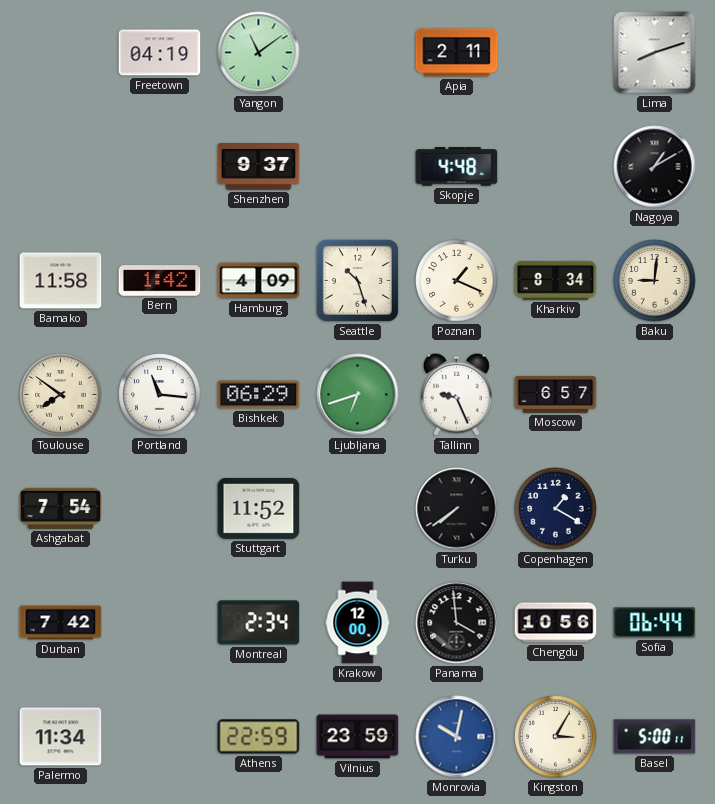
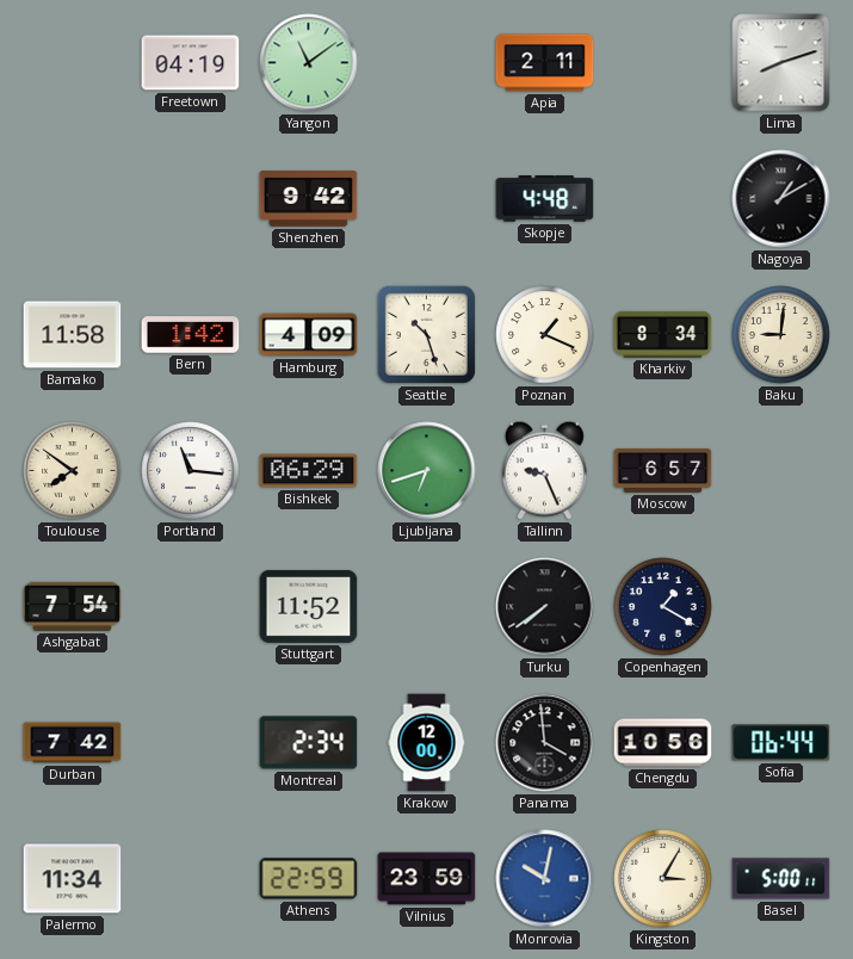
Shenzhen: 9:37 -> 9:42
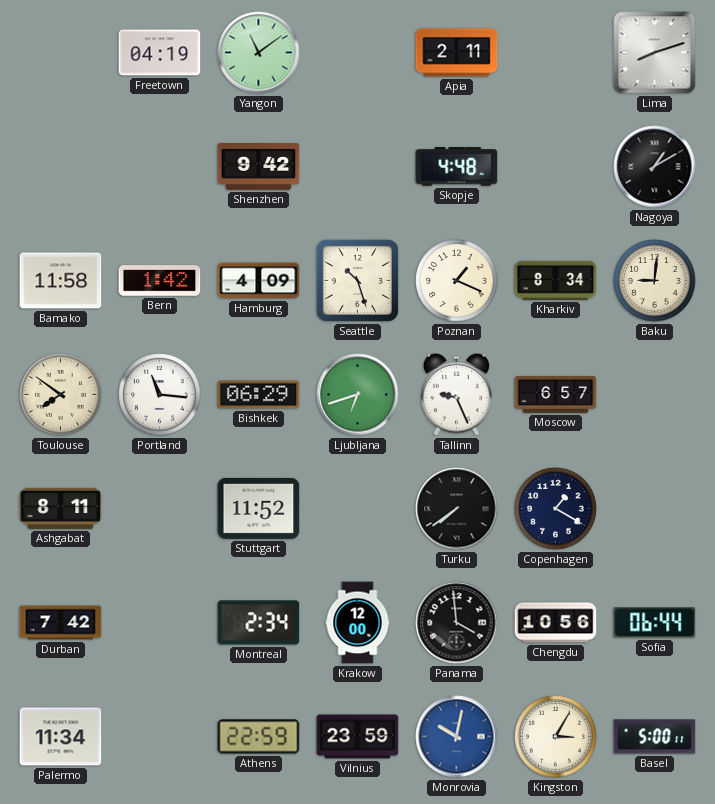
Ashgabat: 7:54 -> 8:11
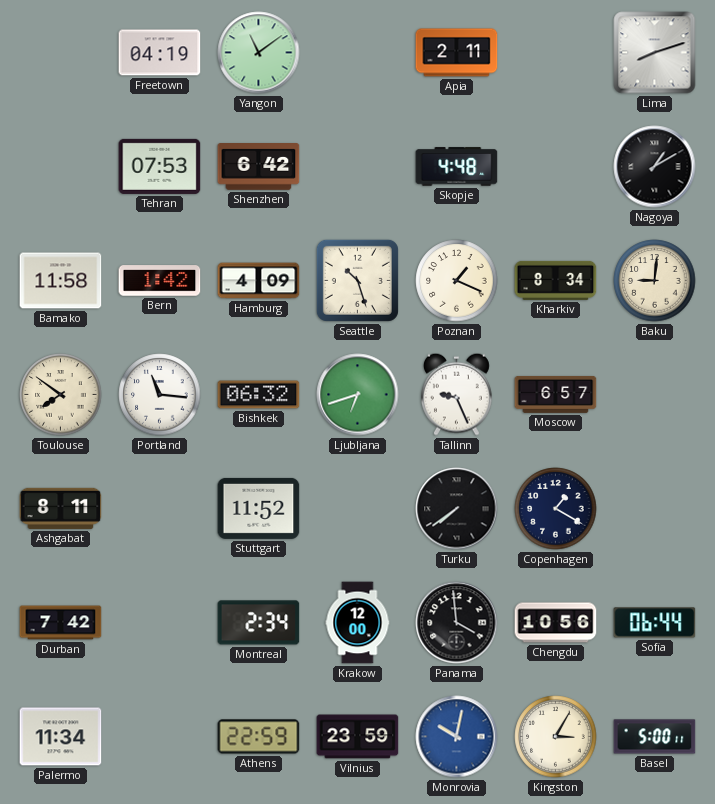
Tehran: none -> 07:53
Shenzhen: 9:42 -> 6:42
Bishkek: 06:29 -> 06:32
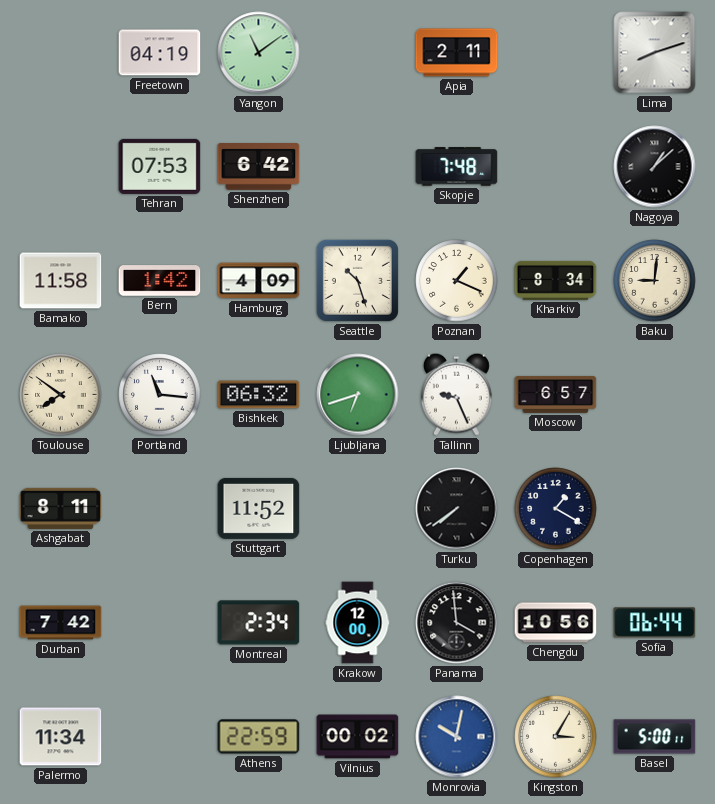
Skopje: 4:48 -> 7:48
Nagoya: 1:10 -> 1:08
Vilnius: 23:59 -> 00:02
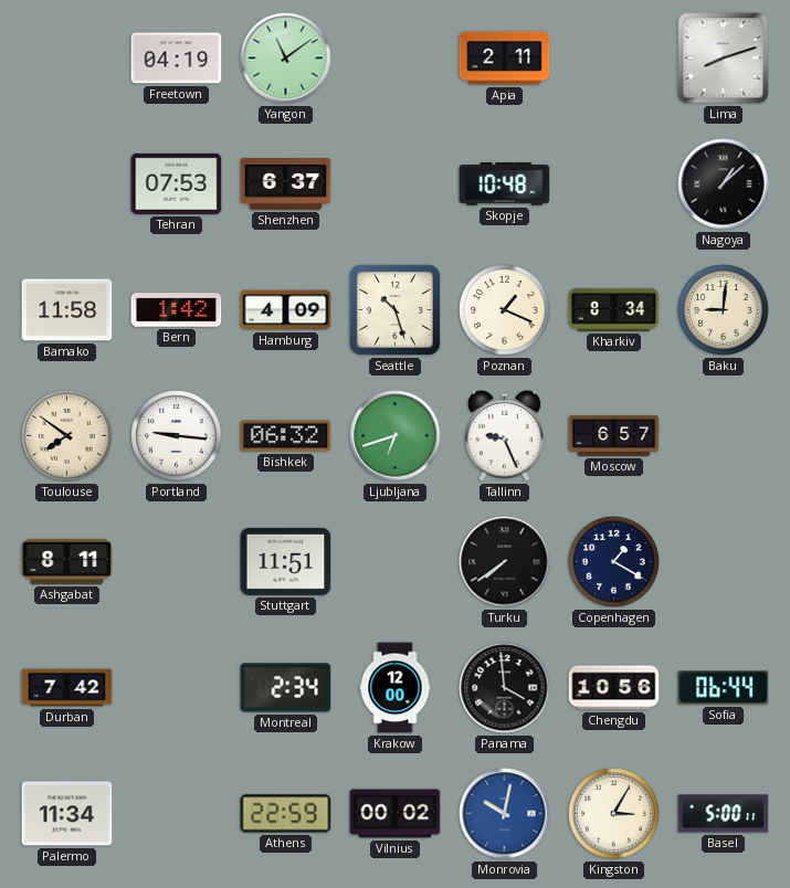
Shenzhen: 6:42 -> 6:37
Skopje: 7:48 -> 10:48
Portland: 11:16 -> 9:16
Stuttgart: 11:52 -> 11:51
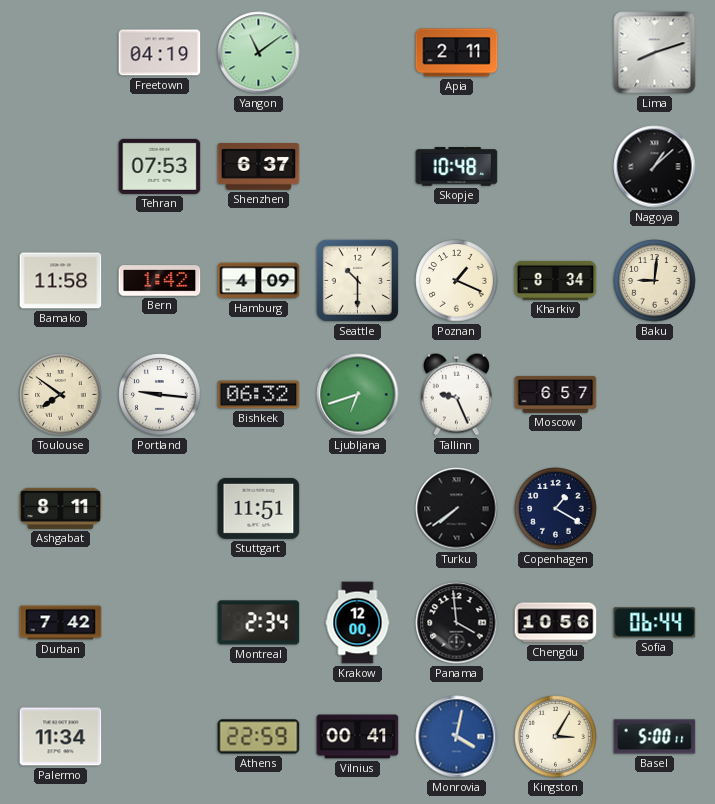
Seattle: 10:27 -> 10:30
Vilnius: 00:02 -> 00:41
Monrovia: 10:02 -> 4:02
